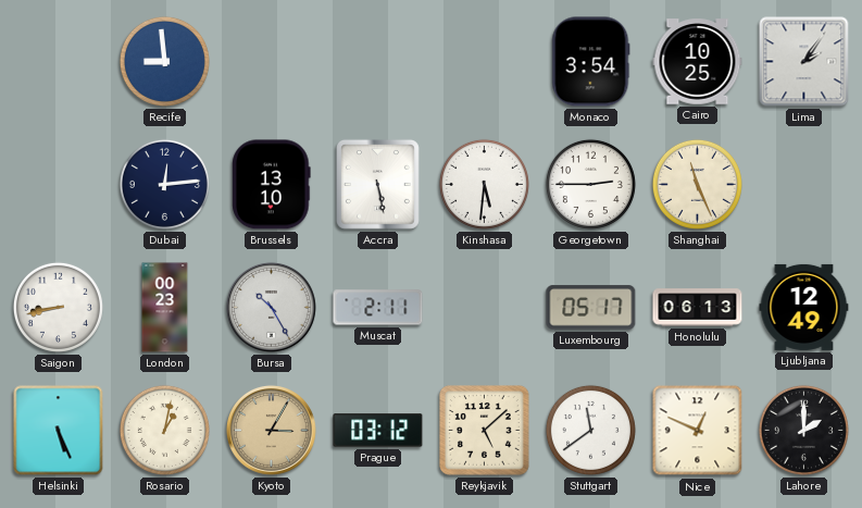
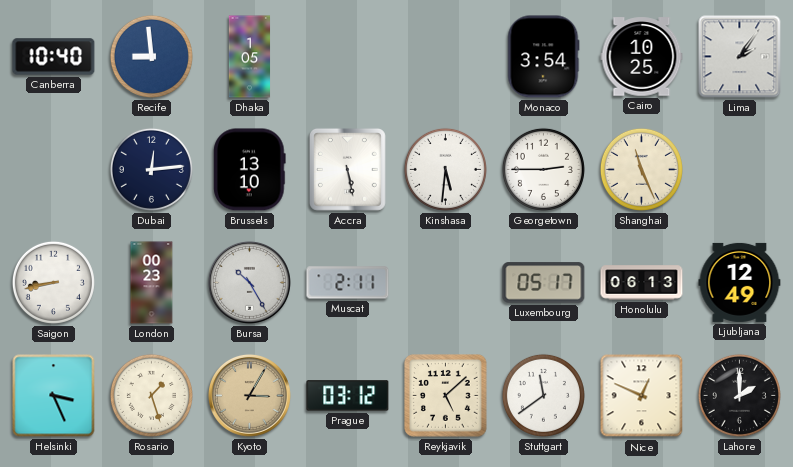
Canberra: none -> 10:40
Dhaka: none -> 1:05
Helsinki: 5:26 -> 3:26
Rosario: 1:02 -> 1:27
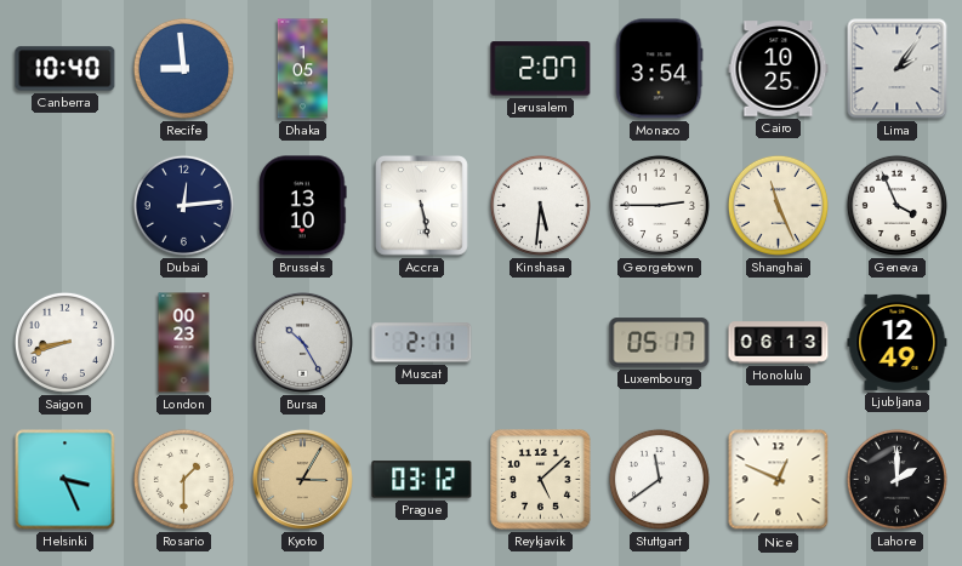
Jerusalem: none -> 2:07
Geneva: none -> 3:56
Saigon: 8:43 -> 8:42
Rosario: 1:27 -> 1:30
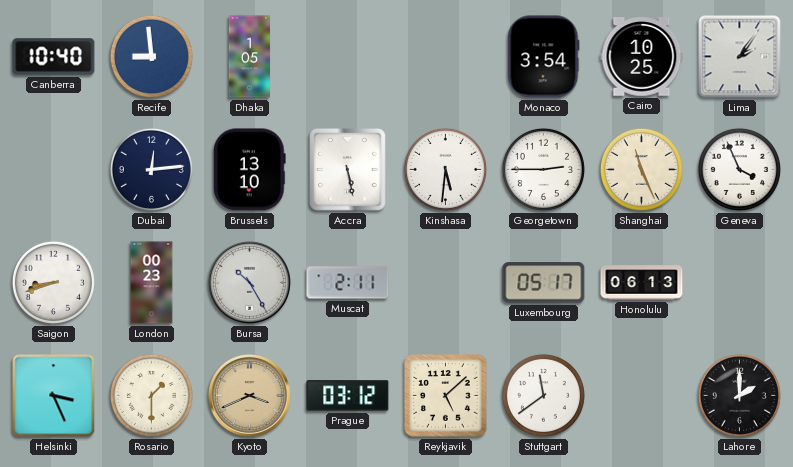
Jerusalem: 2:07 -> none
Ljubljana: 12:49 -> none
Kyoto: 3:05 -> 3:41
Nice: 12:49 -> none
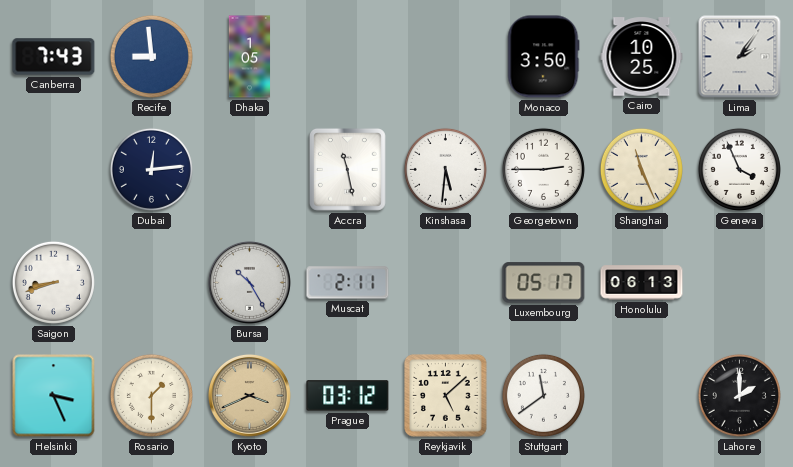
Canberra: 10:40 -> 7:43
Monaco: 3:54 -> 3:50
Brussels: 13:10 -> none
Accra: 5:28 -> 11:28
London: 00:23 -> none
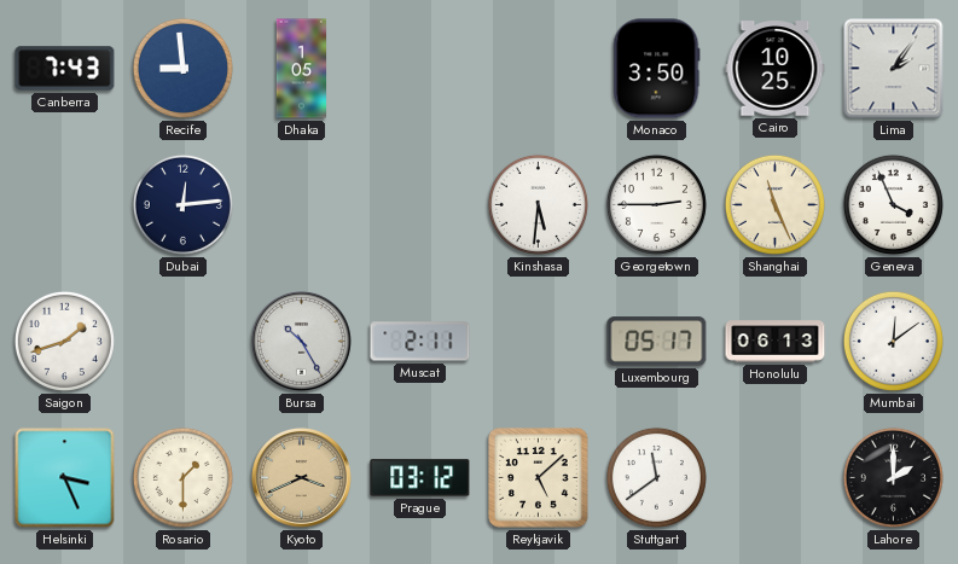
Accra: 11:28 -> none
Saigon: 8:42 -> 1:42
Mumbai: none -> 12:09
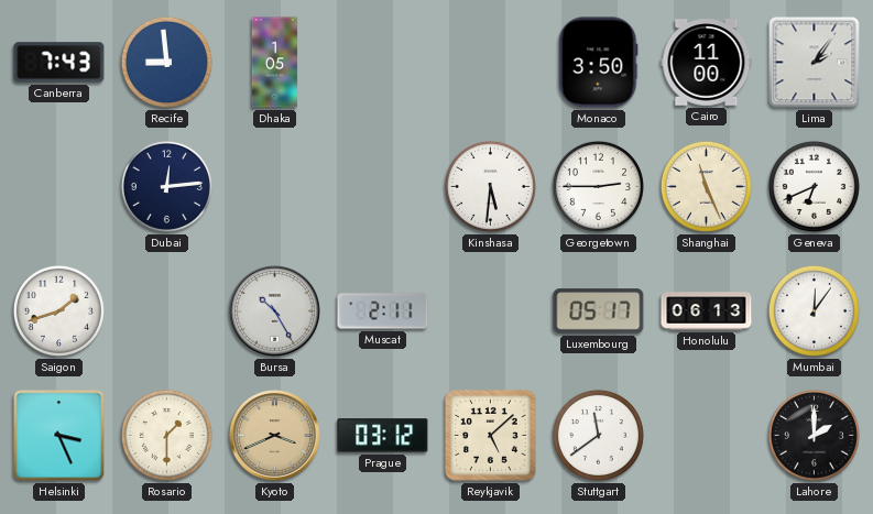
Cairo: 10:25 -> 11:00
Geneva: 3:56 -> 6:41
Mumbai: 12:09 -> 12:06
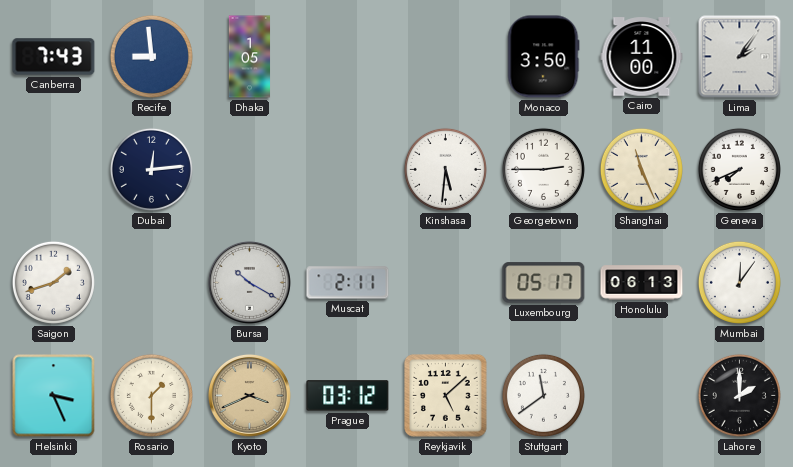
Geneva: 6:41 -> 7:41
Bursa: 10:25 -> 10:20
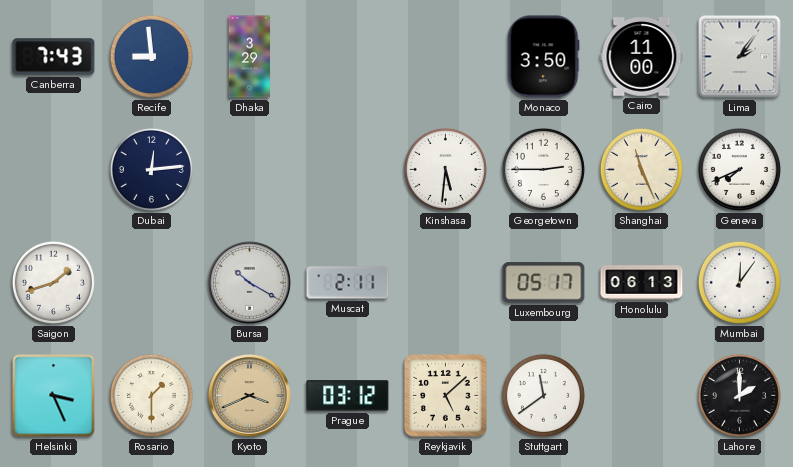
Dhaka: 1:05 -> 3:29
